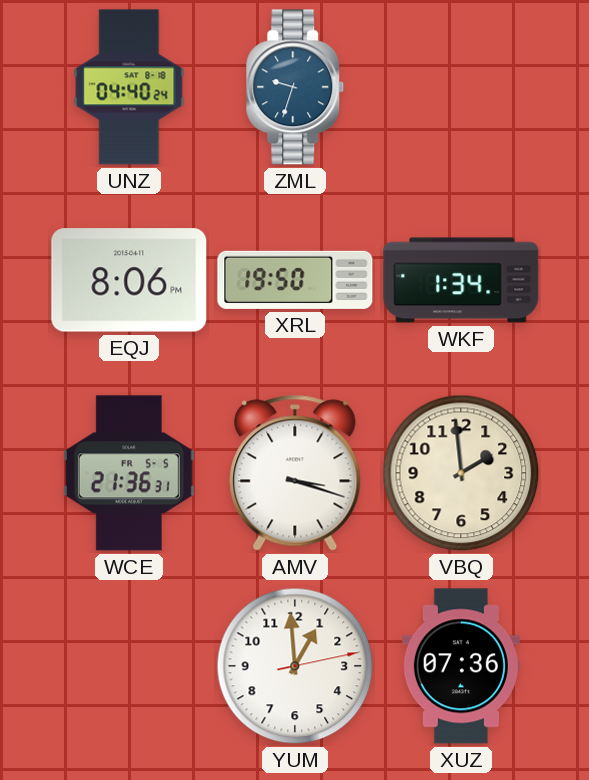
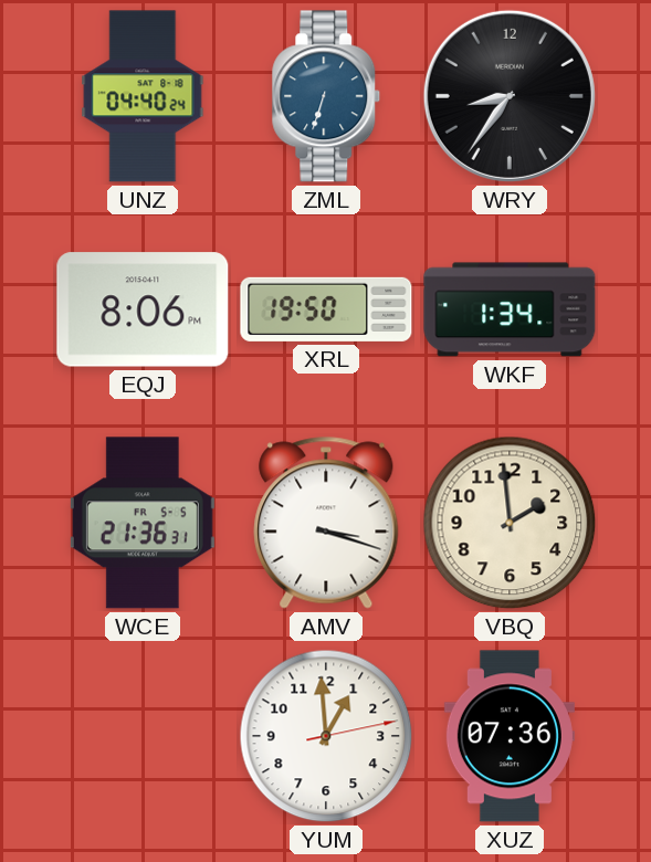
ZML: 9:33 -> 6:33
WRY: none -> 8:36
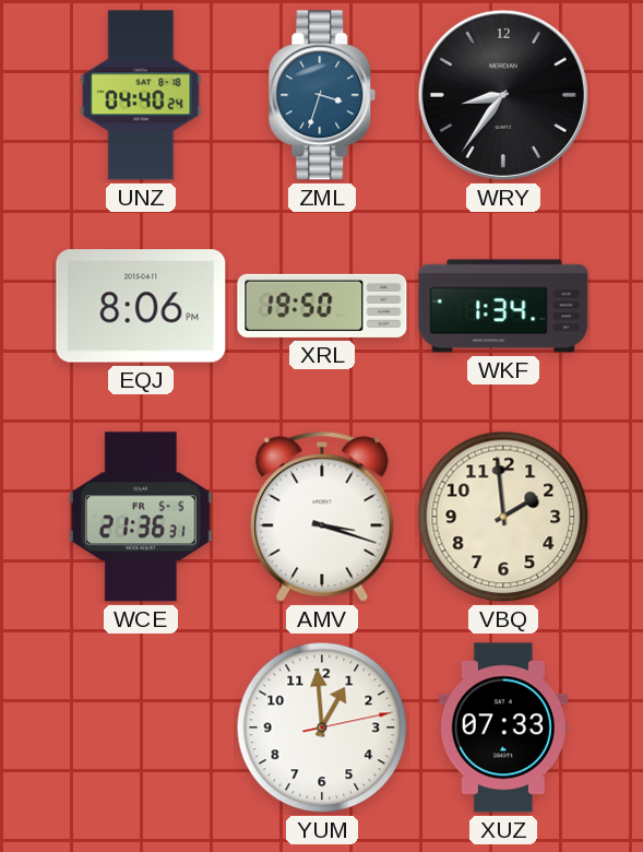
ZML: 6:33 -> 3:33
XUZ: 07:36 -> 07:33
